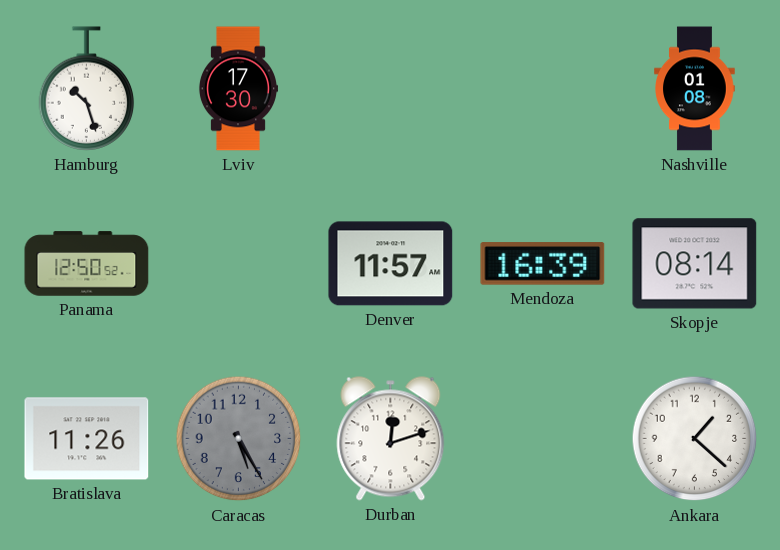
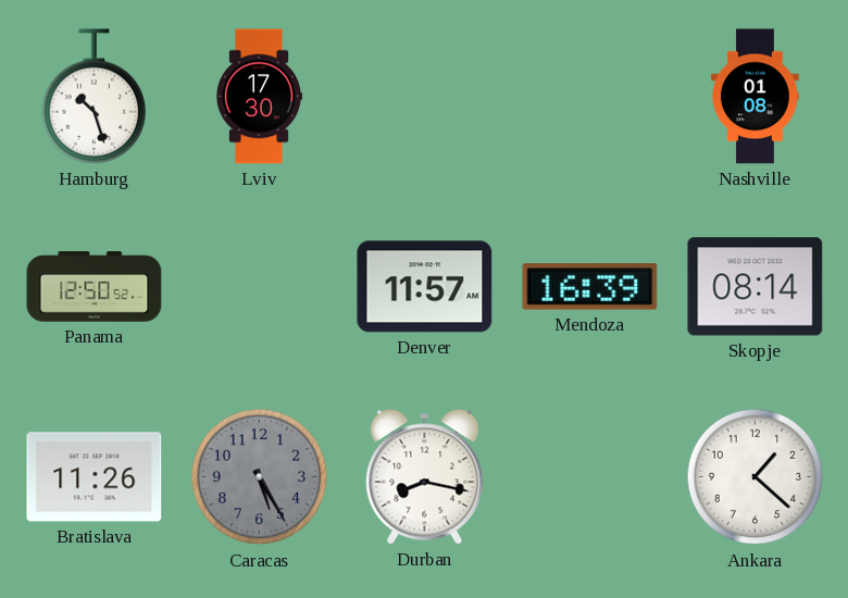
Durban: 12:12 -> 8:17
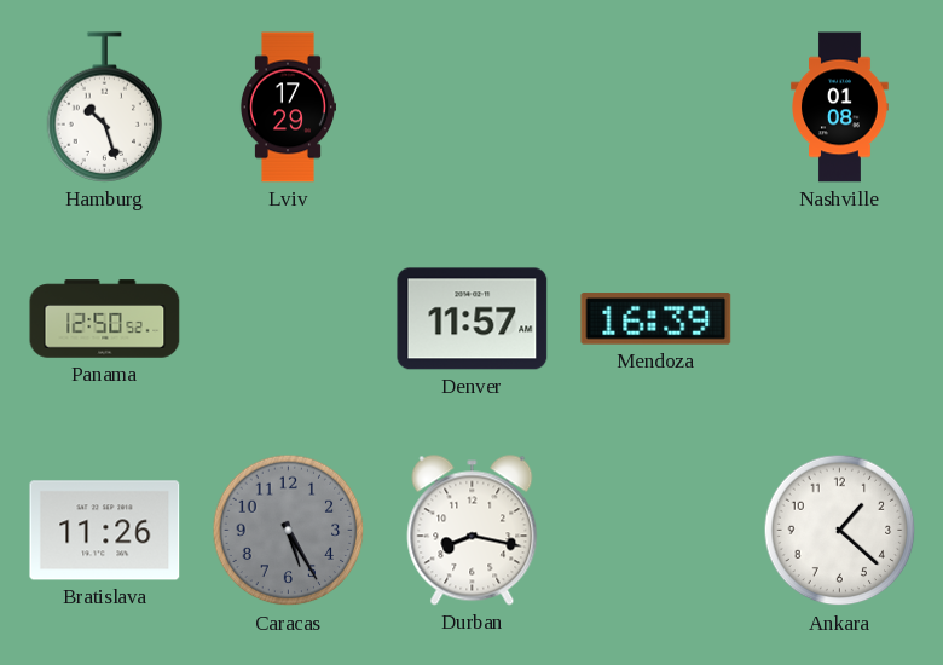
Lviv: 17:30 -> 17:29
Skopje: 08:14 -> none
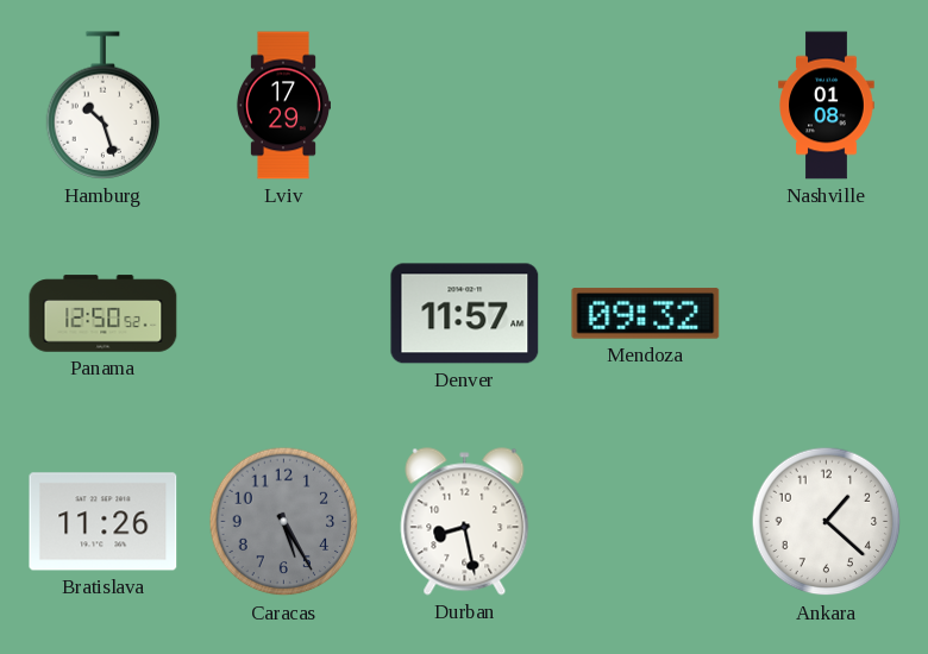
Mendoza: 16:39 -> 09:32
Durban: 8:17 -> 8:28
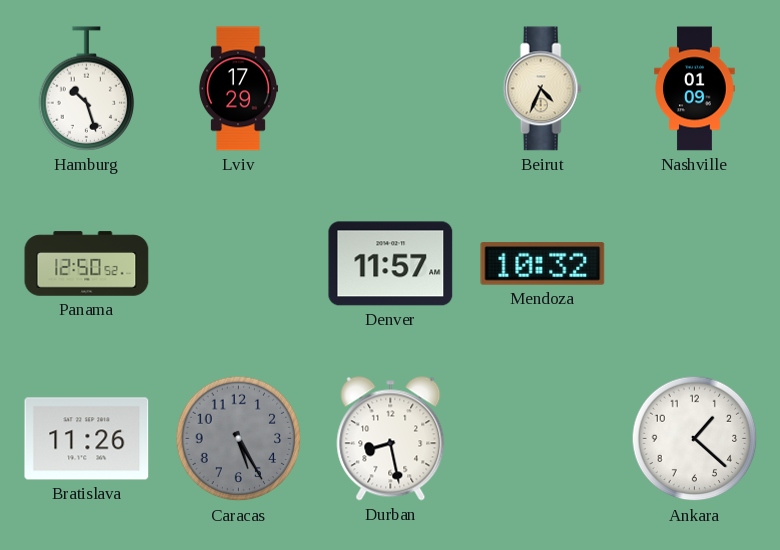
Beirut: none -> 4:34
Nashville: 01:08 -> 01:09
Mendoza: 09:32 -> 10:32
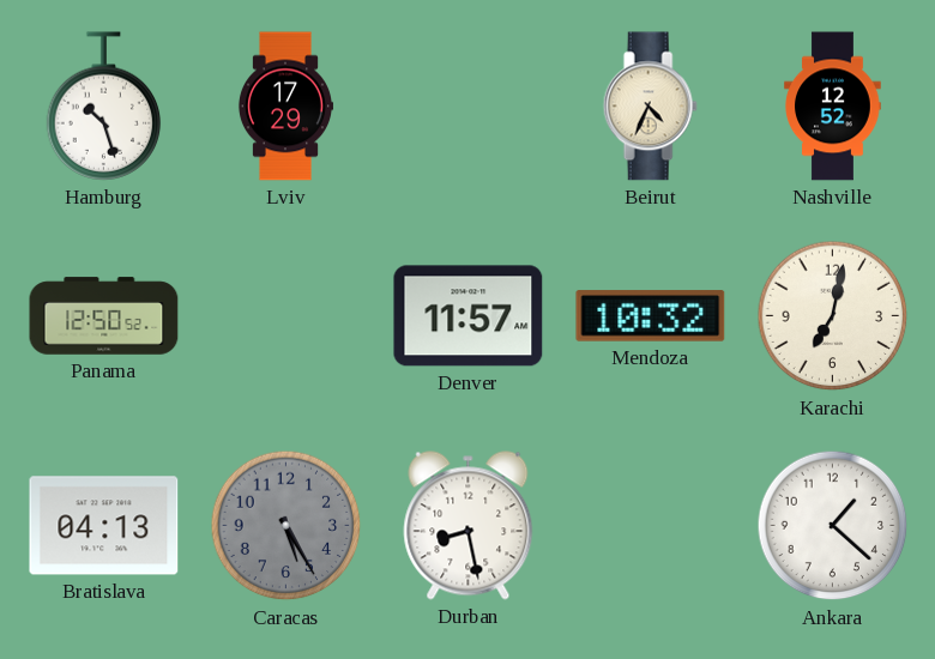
Nashville: 01:09 -> 12:52
Karachi: none -> 7:02
Bratislava: 11:26 -> 04:13
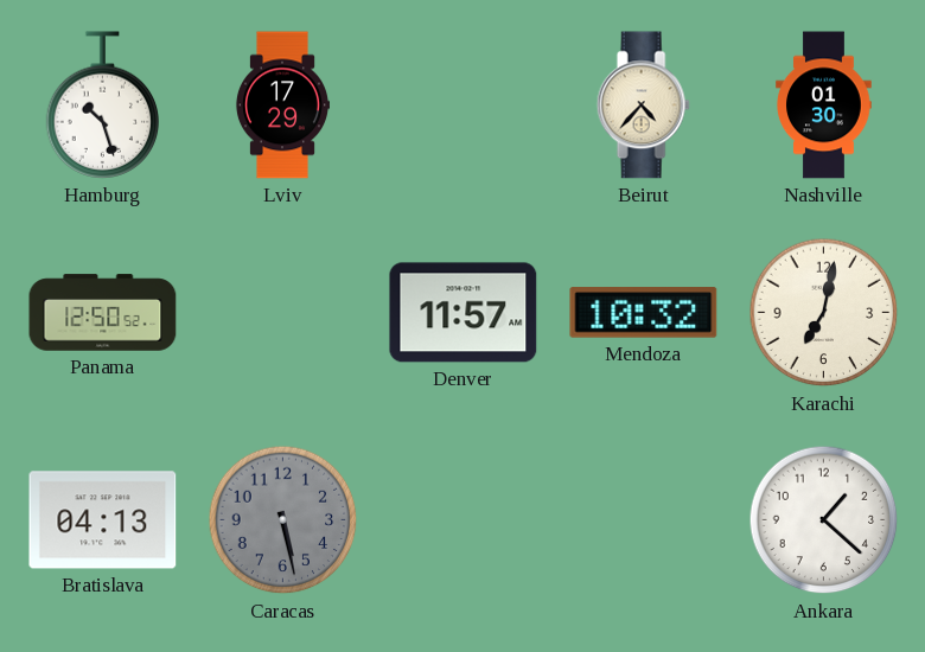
Beirut: 4:34 -> 4:37
Nashville: 12:52 -> 01:30
Caracas: 5:25 -> 5:28
Durban: 8:28 -> none
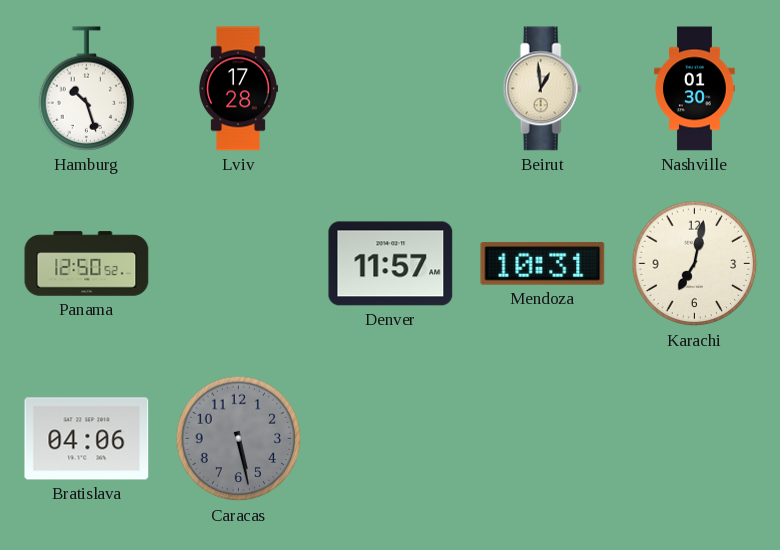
Lviv: 17:29 -> 17:28
Beirut: 4:37 -> 12:59
Mendoza: 10:32 -> 10:31
Bratislava: 04:13 -> 04:06
Ankara: 1:22 -> none
